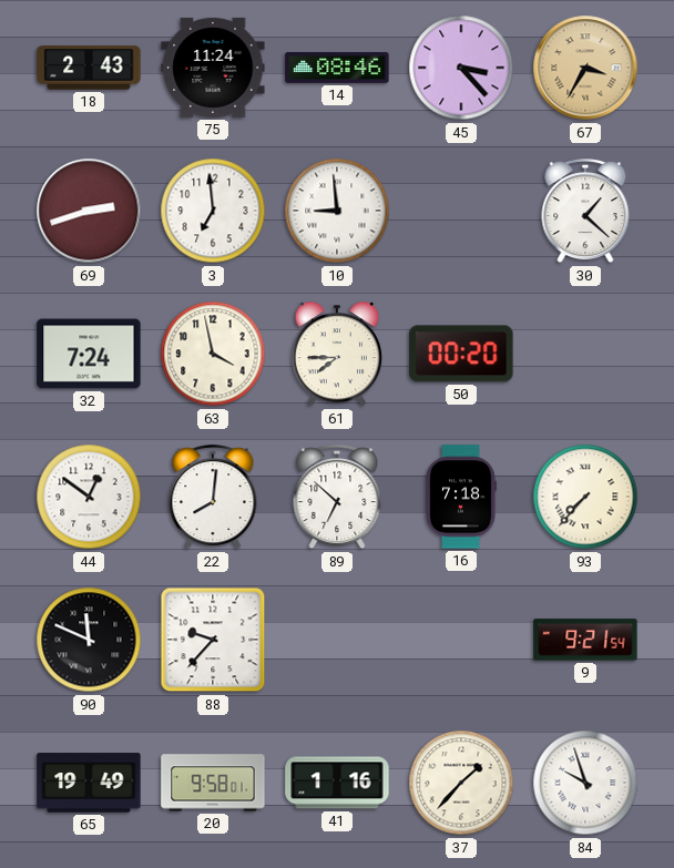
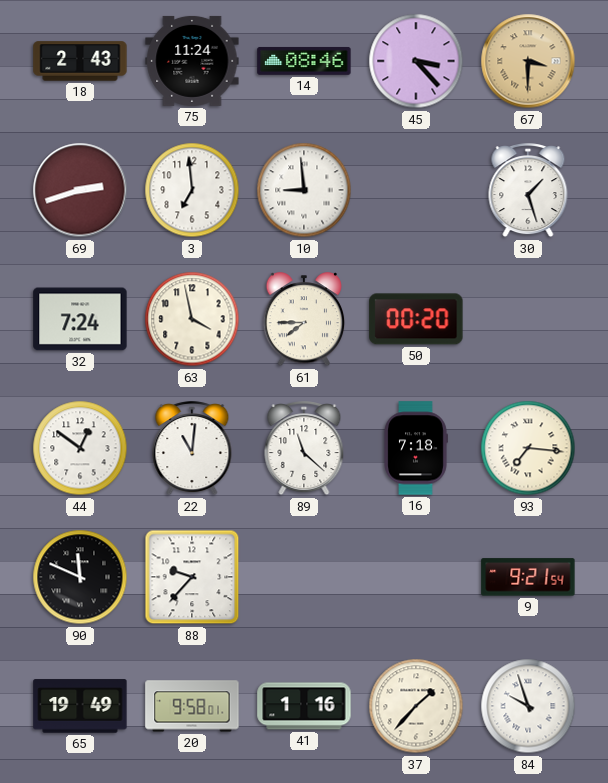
67: 3:35 -> 3:30
30: 1:22 -> 1:27
22: 8:01 -> 11:01
89: 6:52 -> 11:22
93: 7:37 -> 7:16
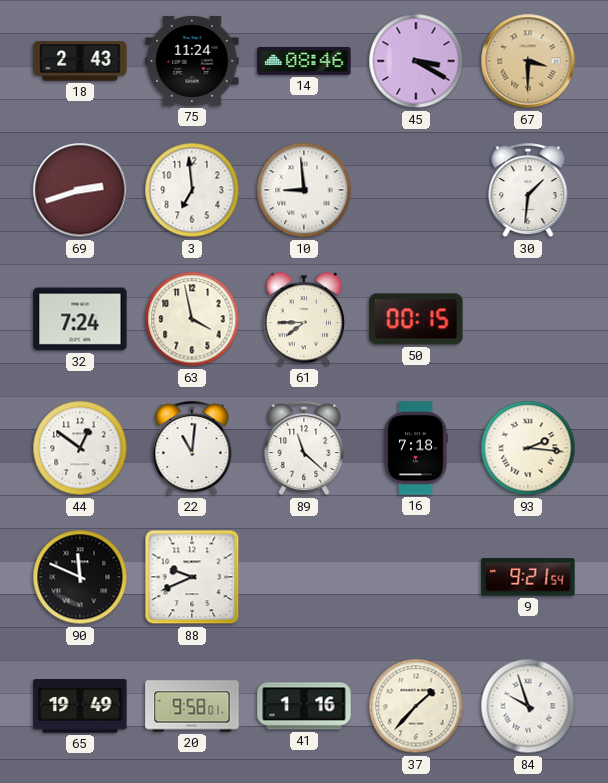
45: 3:23 -> 3:20
30: 1:27 -> 1:31
50: 00:20 -> 00:15
93: 7:16 -> 2:16
88: 9:37 -> 9:41
